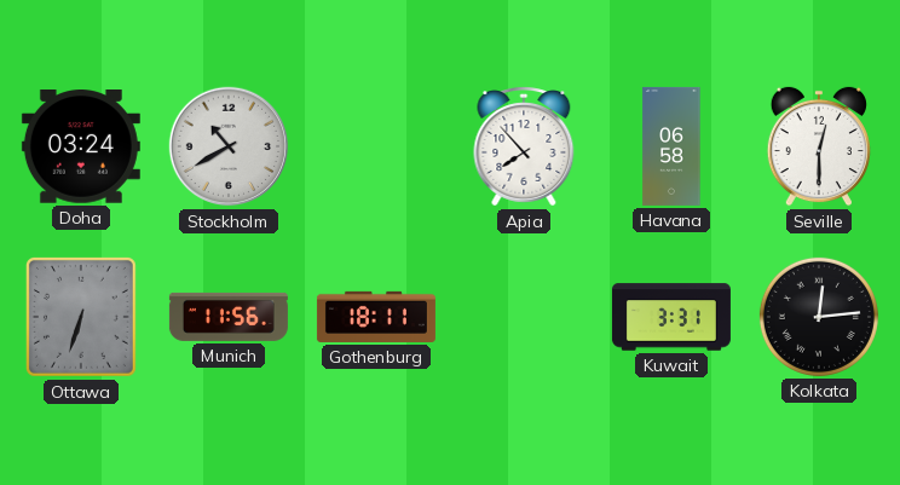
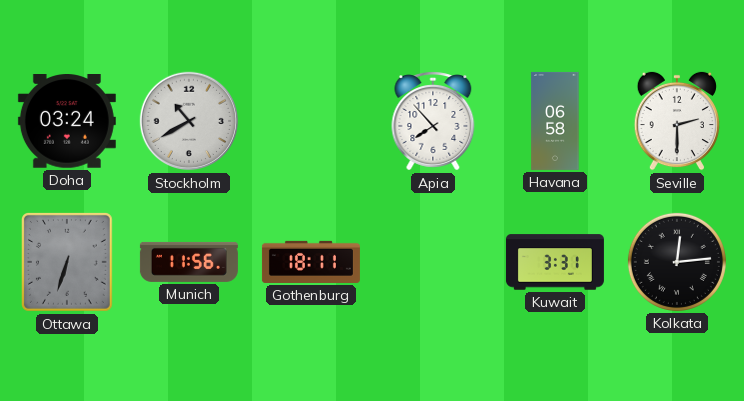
Seville: 12:30 -> 2:30
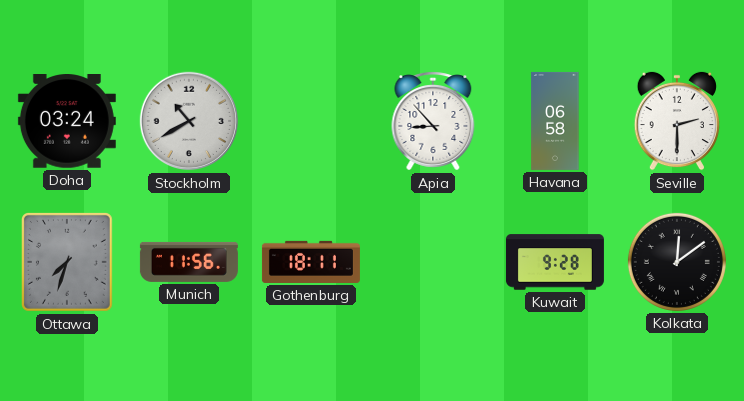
Apia: 7:53 -> 8:53
Ottawa: 6:33 -> 7:33
Kuwait: 3:31 -> 9:28
Kolkata: 12:14 -> 12:09
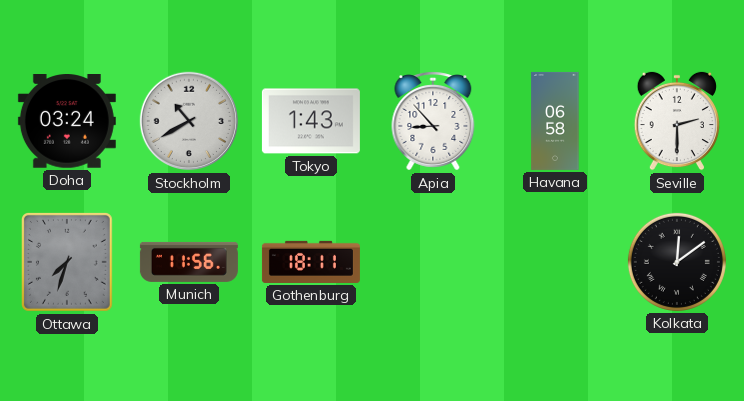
Tokyo: none -> 1:43
Kuwait: 9:28 -> none
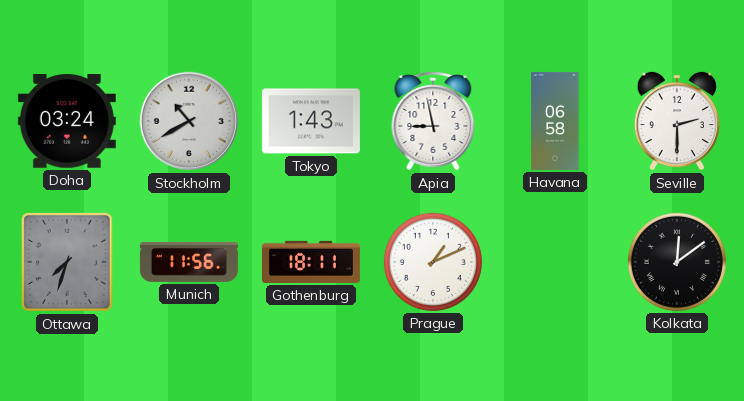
Apia: 8:53 -> 8:58
Prague: none -> 1:11
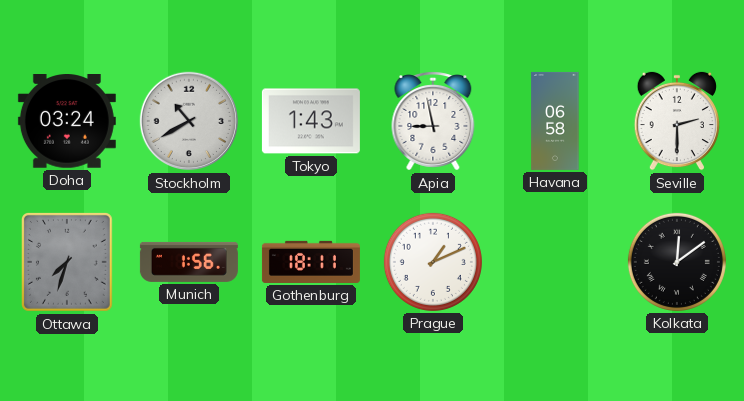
Munich: 11:56 -> 1:56
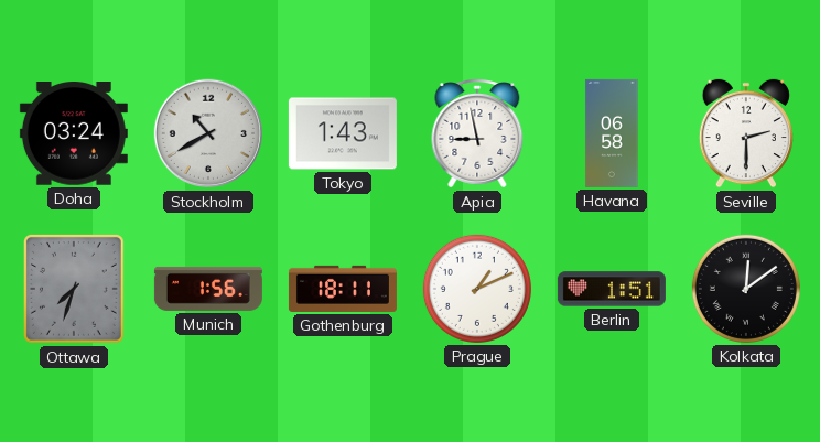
Berlin: none -> 1:51
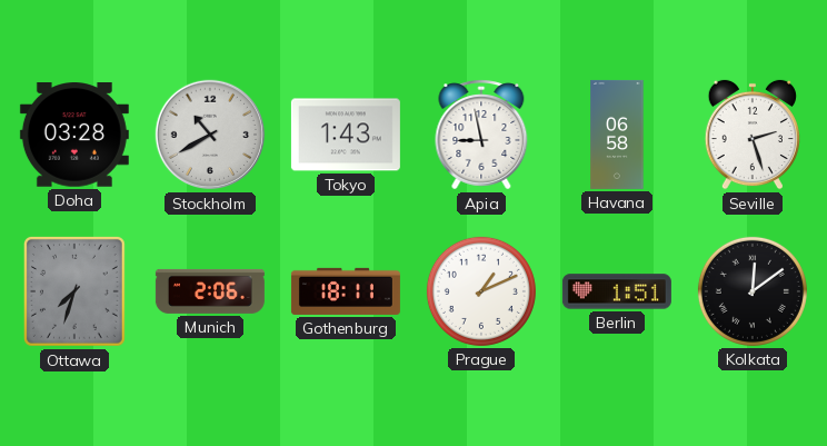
Doha: 03:24 -> 03:28
Seville: 2:30 -> 2:27
Munich: 1:56 -> 2:06
